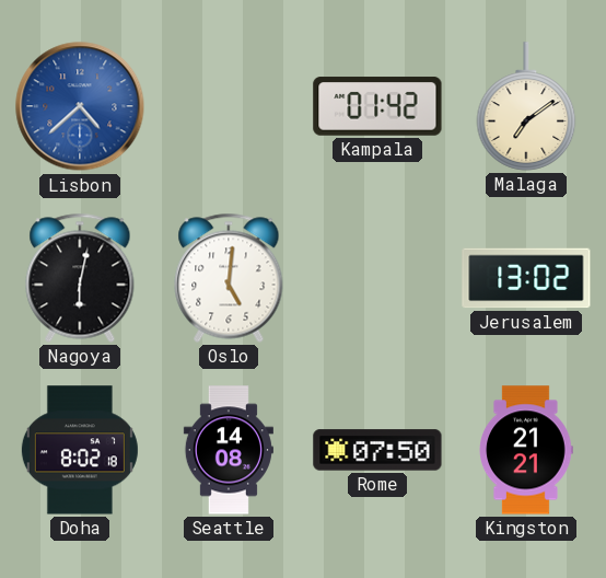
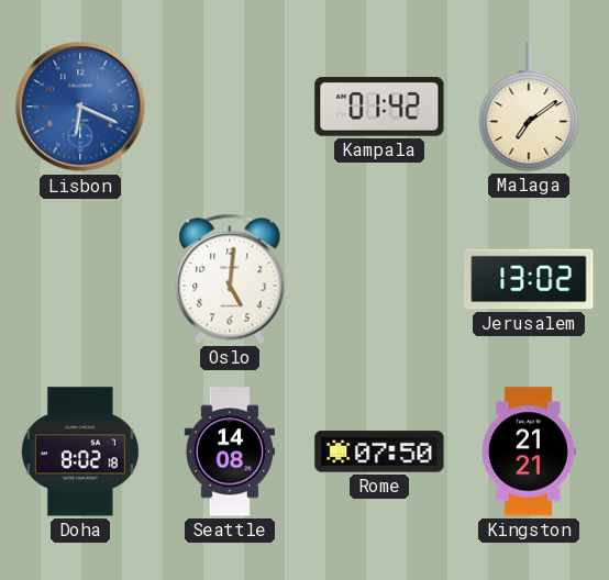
Lisbon: 4:38 -> 6:19
Nagoya: 6:02 -> none
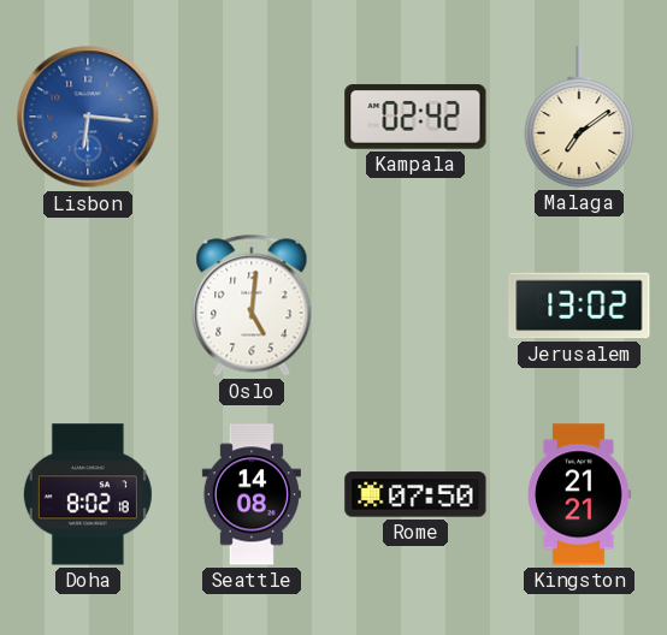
Lisbon: 6:19 -> 6:16
Kampala: 01:42 -> 02:42
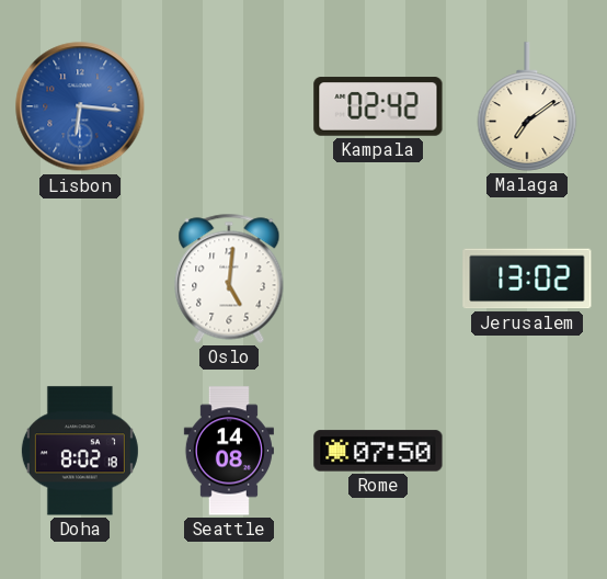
Kingston: 21:21 -> none
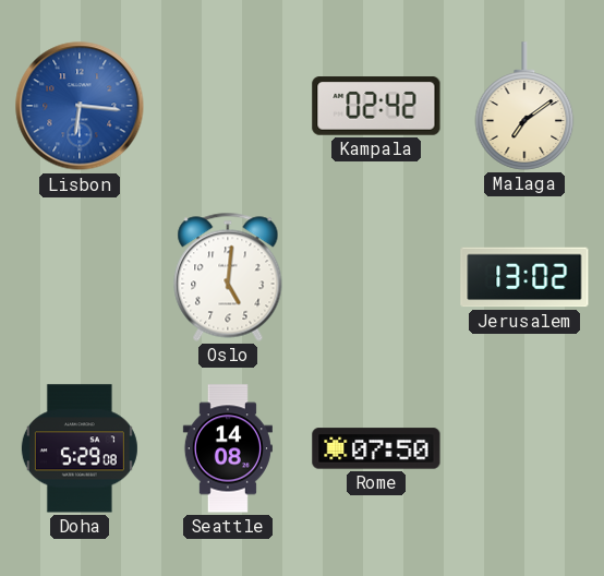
Doha: 8:02 -> 5:29
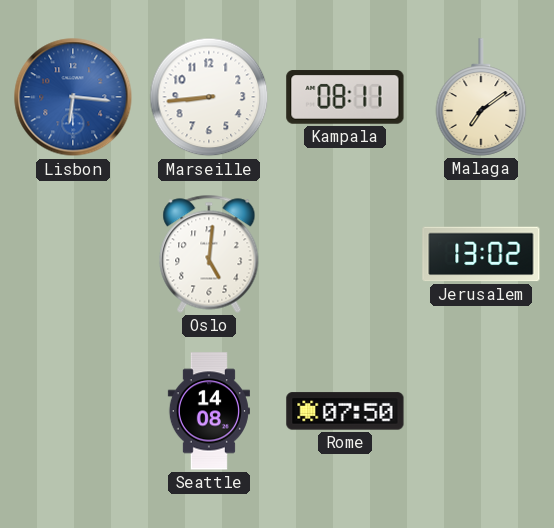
Marseille: none -> 8:44
Kampala: 02:42 -> 08:11
Doha: 5:29 -> none
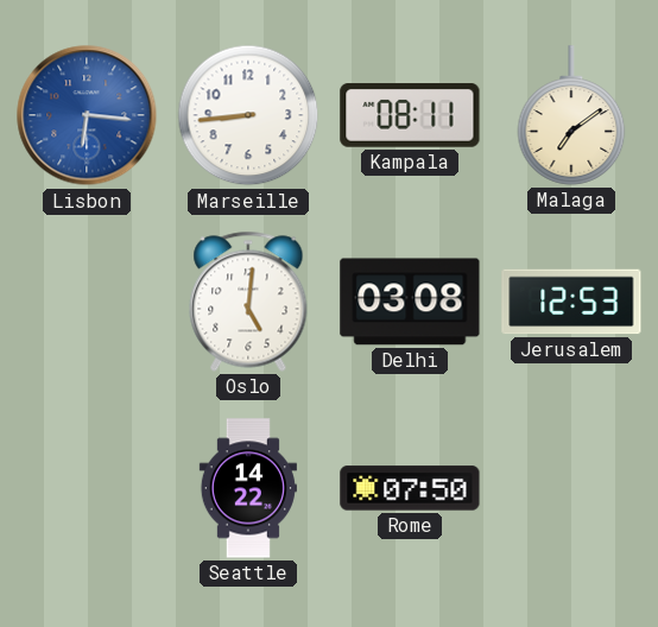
Delhi: none -> 03:08
Jerusalem: 13:02 -> 12:53
Seattle: 14:08 -> 14:22
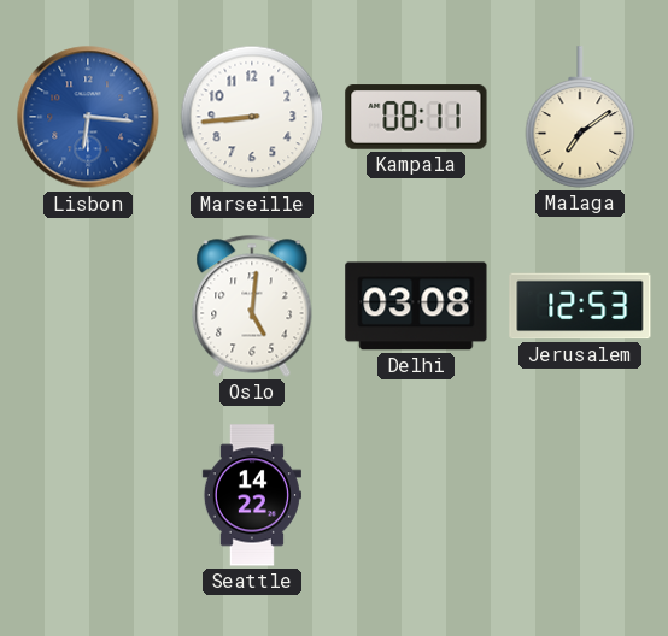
Rome: 07:50 -> none
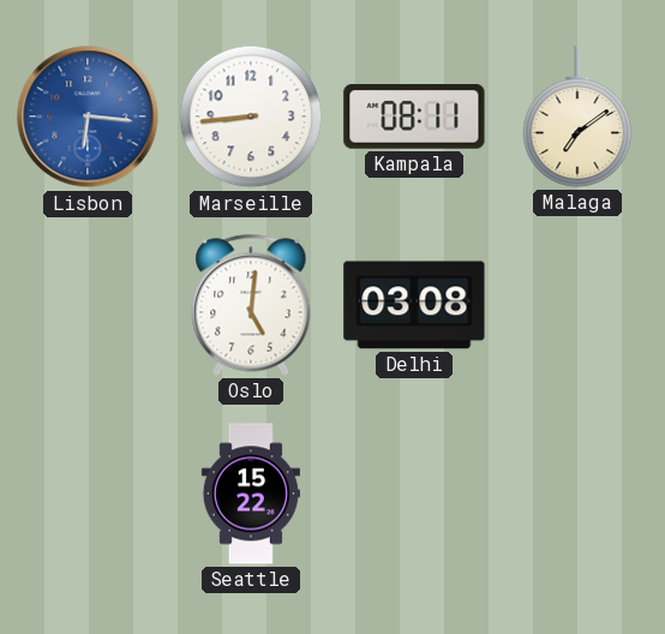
Jerusalem: 12:53 -> none
Seattle: 14:22 -> 15:22
